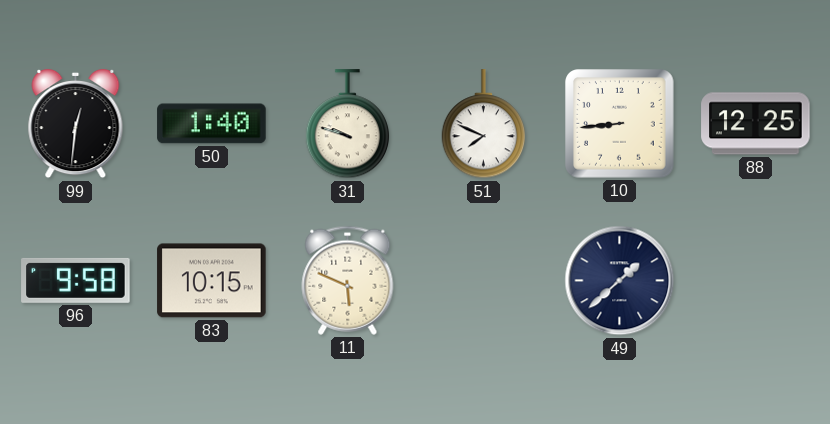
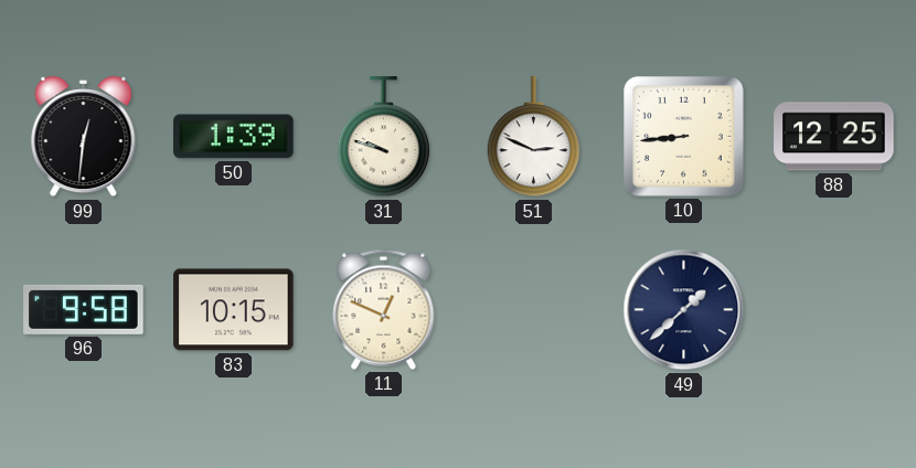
50: 1:40 -> 1:39
51: 7:49 -> 2:49
11: 5:49 -> 12:49
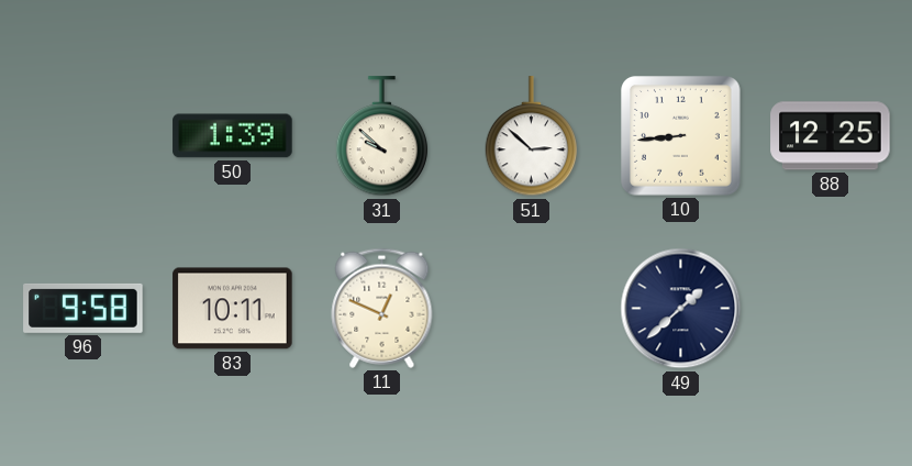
99: 12:31 -> none
31: 9:48 -> 9:52
51: 2:49 -> 2:52
83: 10:15 -> 10:11
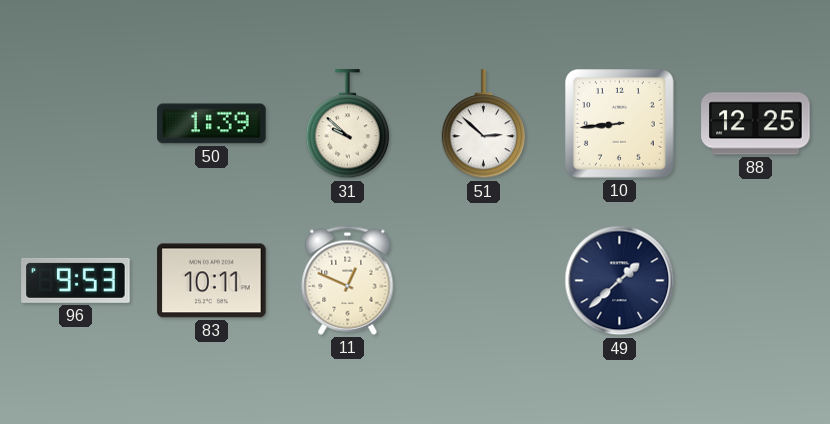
96: 9:58 -> 9:53
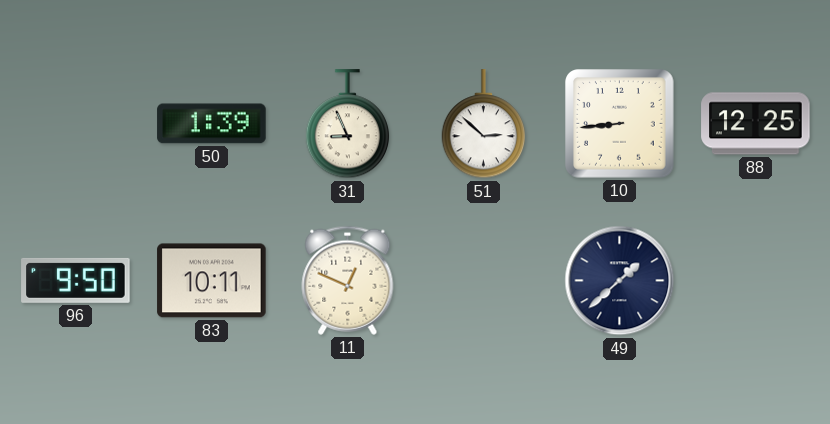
31: 9:52 -> 8:56
96: 9:53 -> 9:50
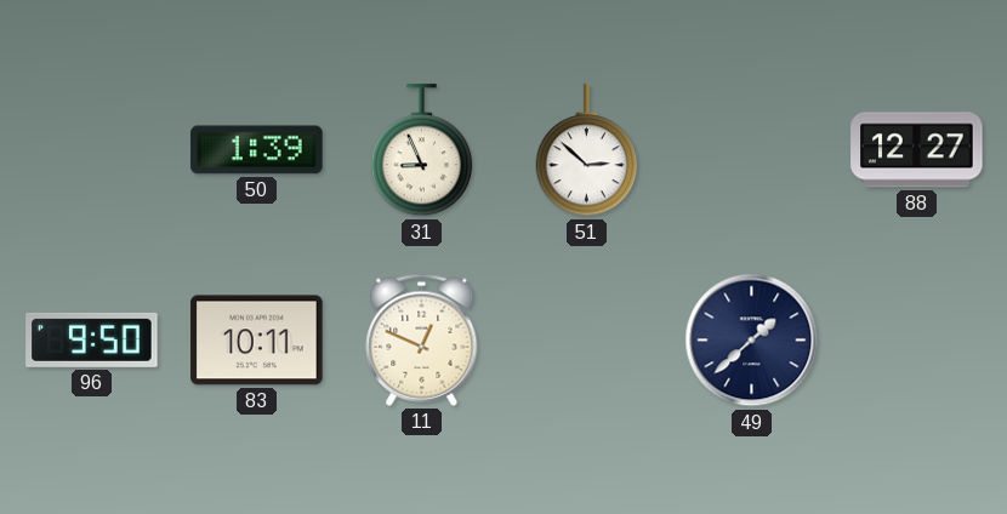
10: 8:44 -> none
88: 12:25 -> 12:27
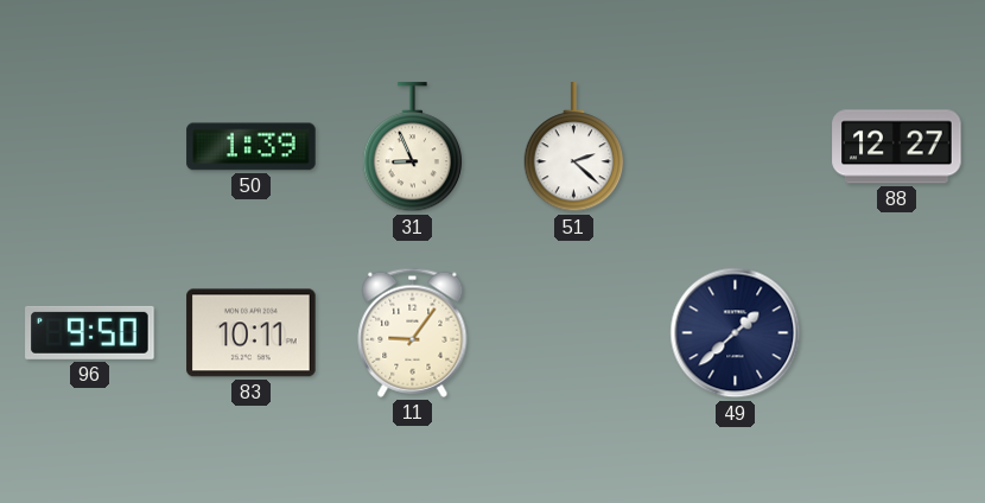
51: 2:52 -> 2:22
11: 12:49 -> 9:06
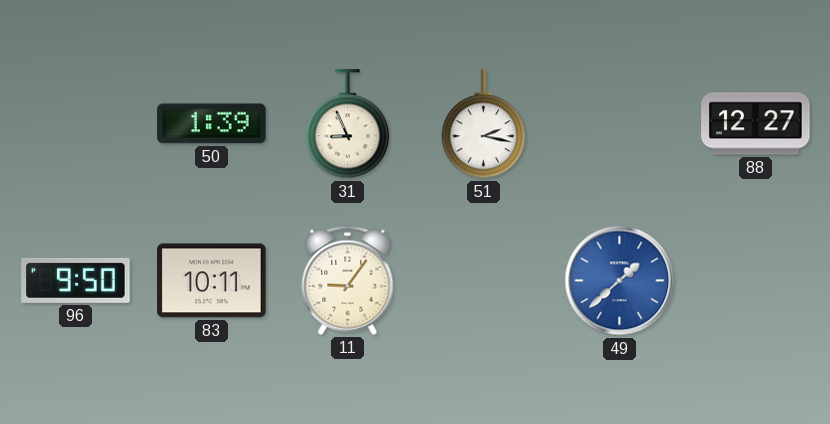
51: 2:22 -> 2:17
49 dial: navy -> blue
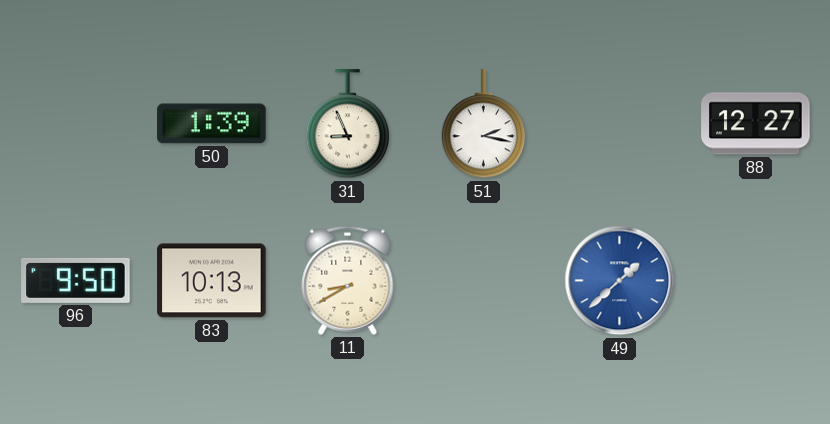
83: 10:11 -> 10:13
11: 9:06 -> 8:40
